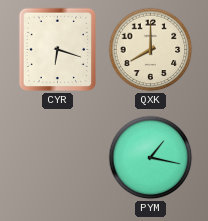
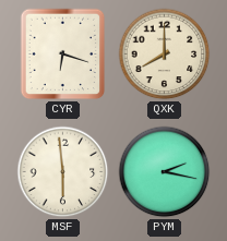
MSF: none -> 5:59
PYM: 1:17 -> 2:17
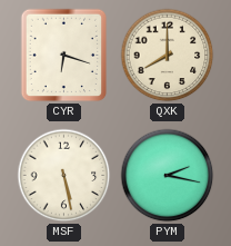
MSF: 5:59 -> 5:28
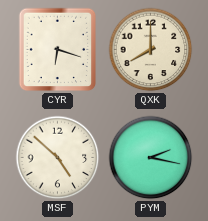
MSF: 5:28 -> 4:52
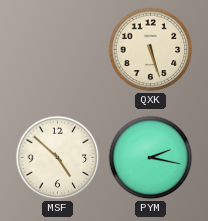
CYR: 6:18 -> none
QXK: 8:00 -> 5:27
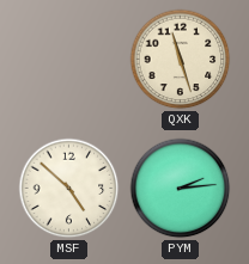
QXK: 5:27 -> 11:27
PYM: 2:17 -> 2:14
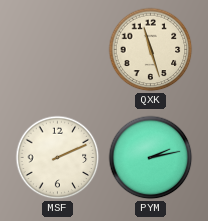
MSF: 4:52 -> 2:11
PYM: 2:14 -> 2:13
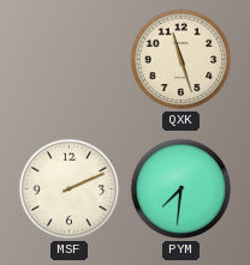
PYM: 2:13 -> 7:31
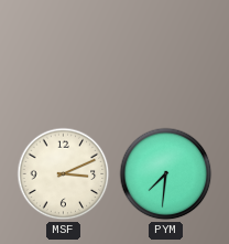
QXK: 11:27 -> none
MSF: 2:11 -> 3:11
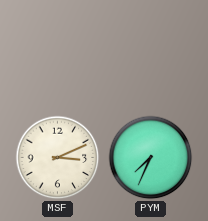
PYM: 7:31 -> 7:34
